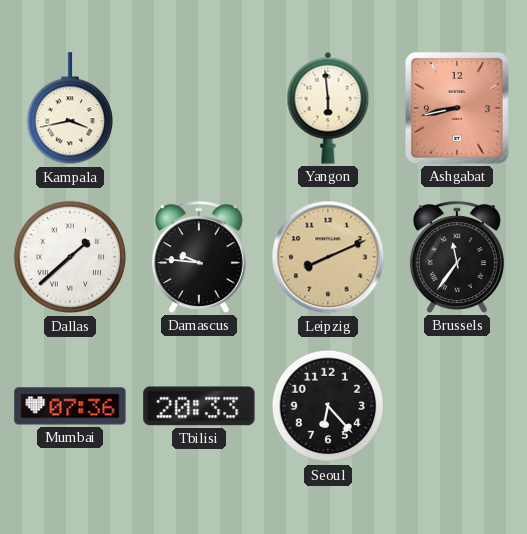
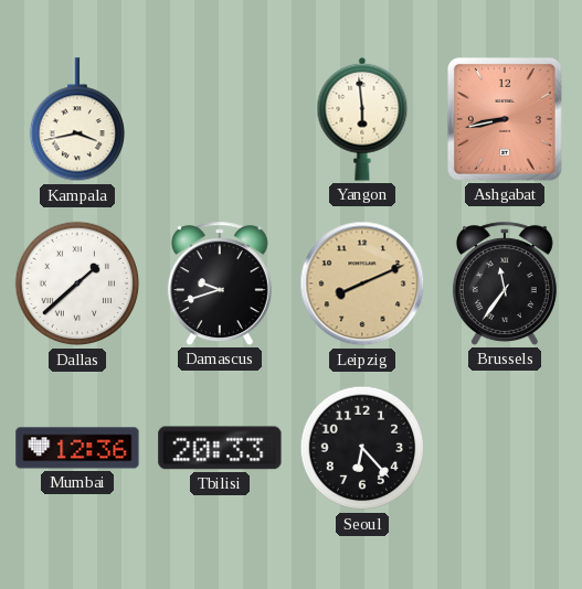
Damascus: 9:46 -> 9:42
Mumbai: 07:36 -> 12:36
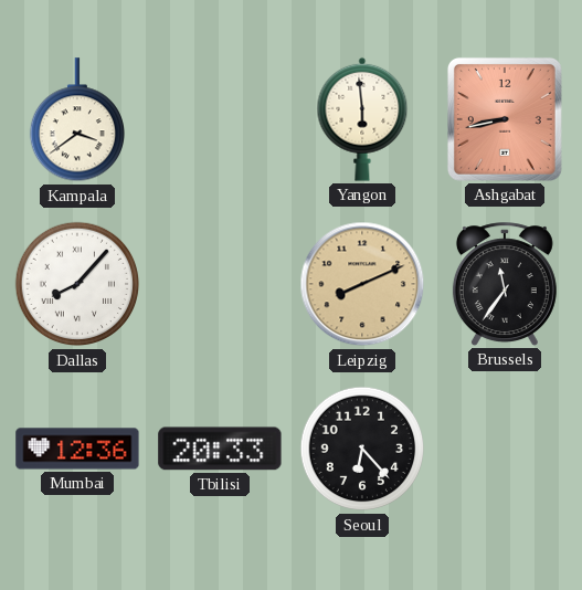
Kampala: 3:43 -> 3:39
Dallas: 1:38 -> 8:07
Damascus: 9:42 -> none
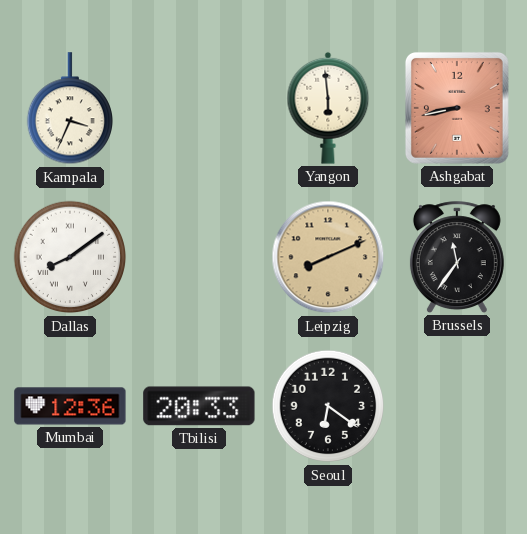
Kampala: 3:39 -> 3:34
Dallas: 8:07 -> 8:09
Seoul: 6:23 -> 6:21
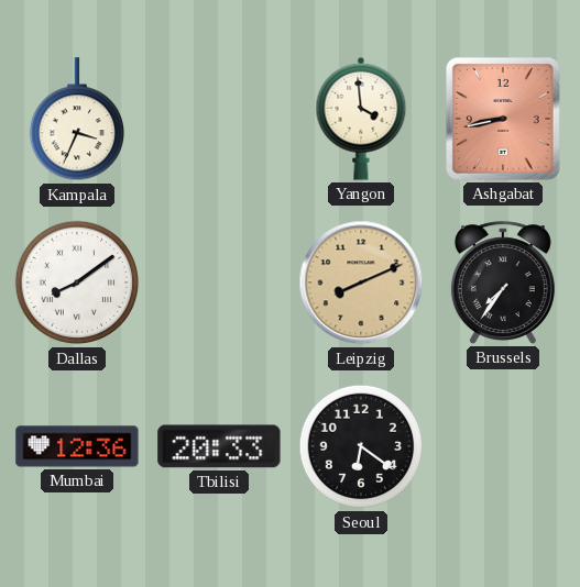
Yangon: 5:59 -> 3:59
Brussels: 11:36 -> 7:36
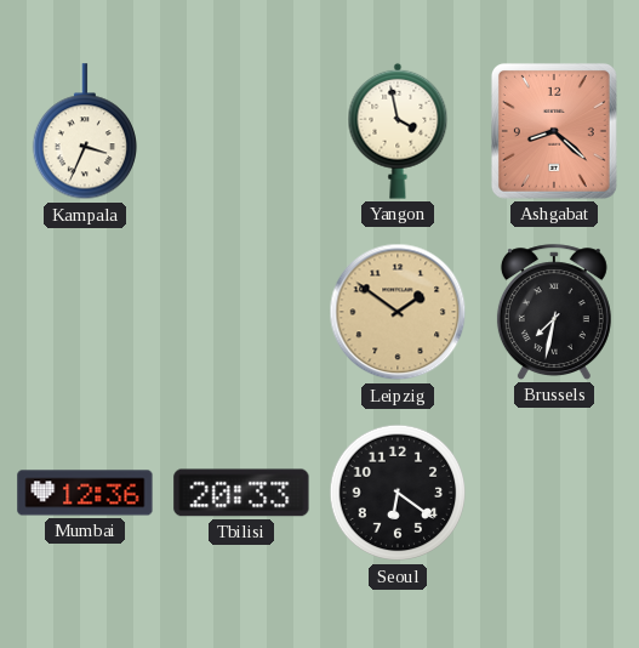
Yangon: 3:59 -> 3:58
Ashgabat: 8:43 -> 8:22
Dallas: 8:09 -> none
Leipzig: 8:11 -> 1:51
Brussels: 7:36 -> 7:32
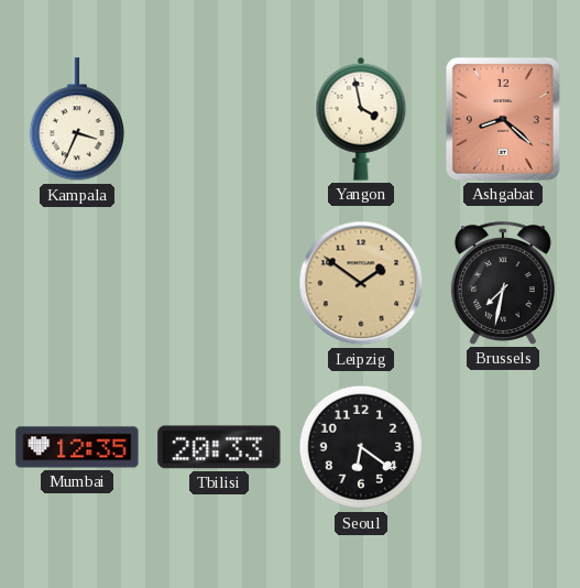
Mumbai: 12:36 -> 12:35
